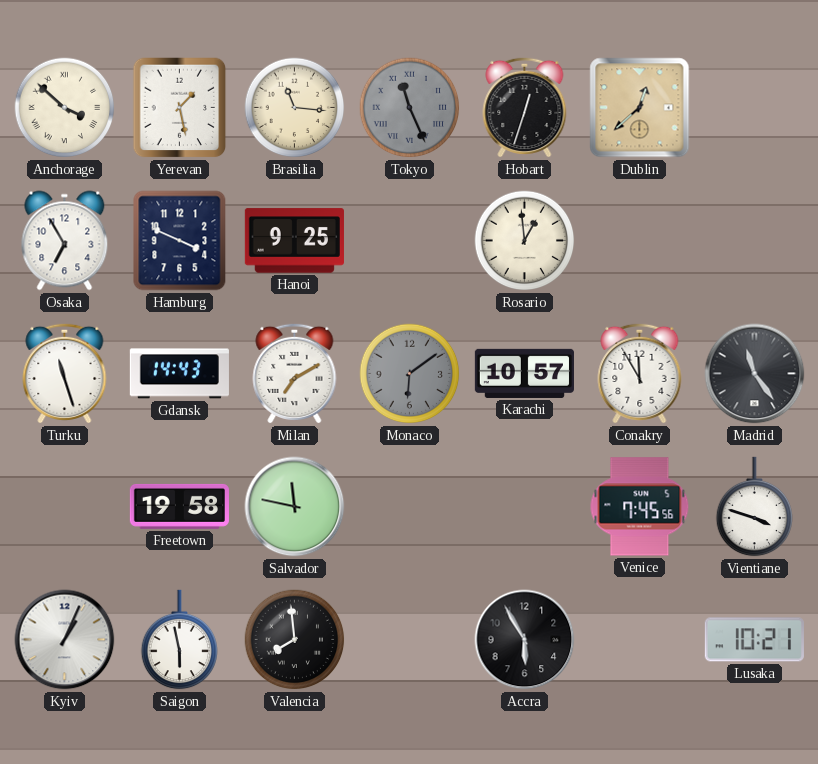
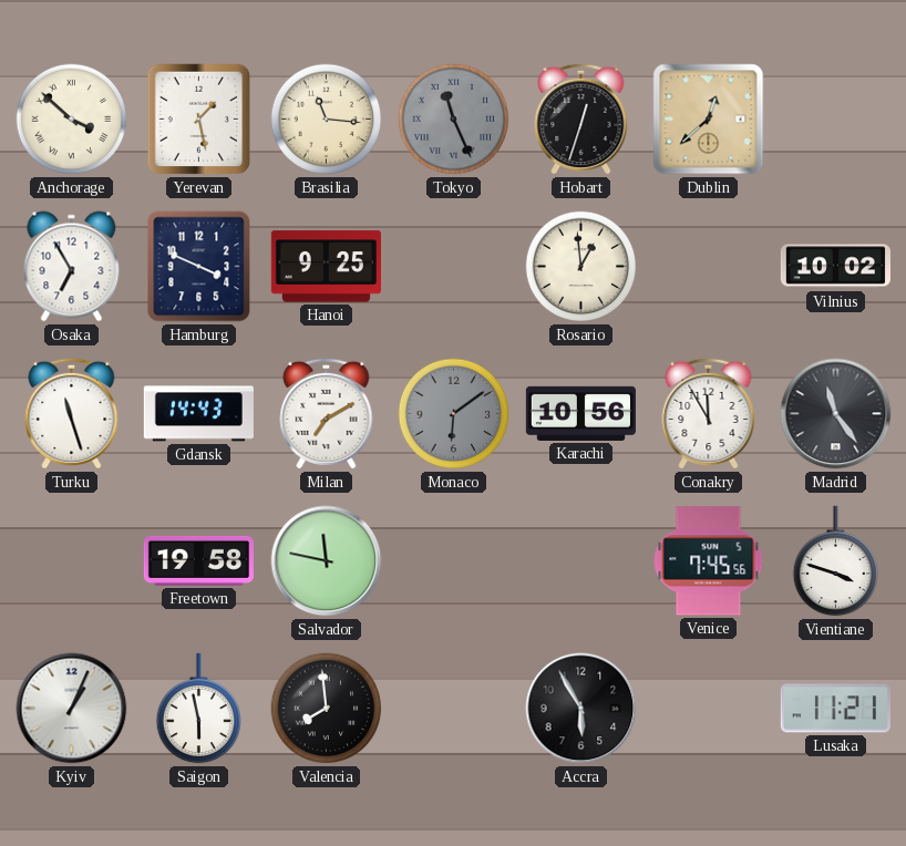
Vilnius: none -> 10:02
Karachi: 10:57 -> 10:56
Lusaka: 10:21 -> 11:21
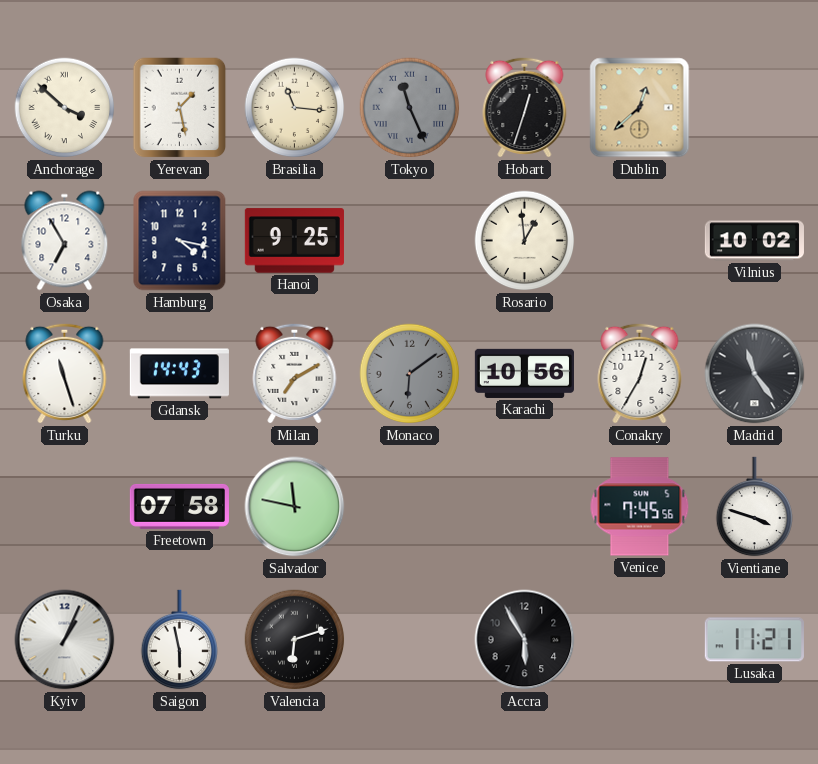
Hamburg: 3:49 -> 4:17
Conakry: 11:55 -> 12:35
Freetown: 19:58 -> 07:58
Valencia: 7:59 -> 6:12
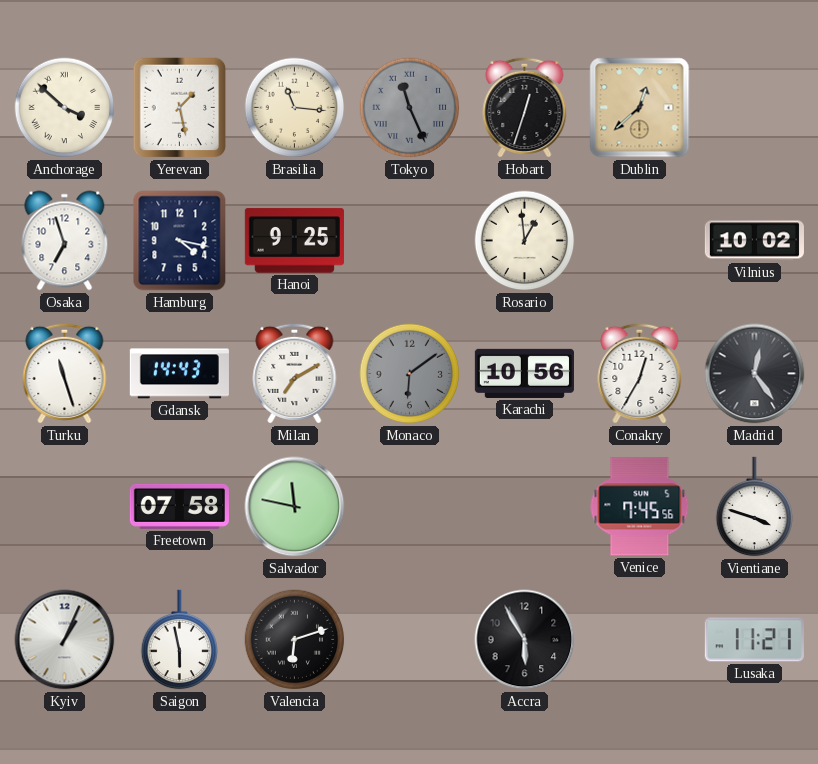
Osaka: 6:55 -> 6:57
Madrid: 11:24 -> 12:24
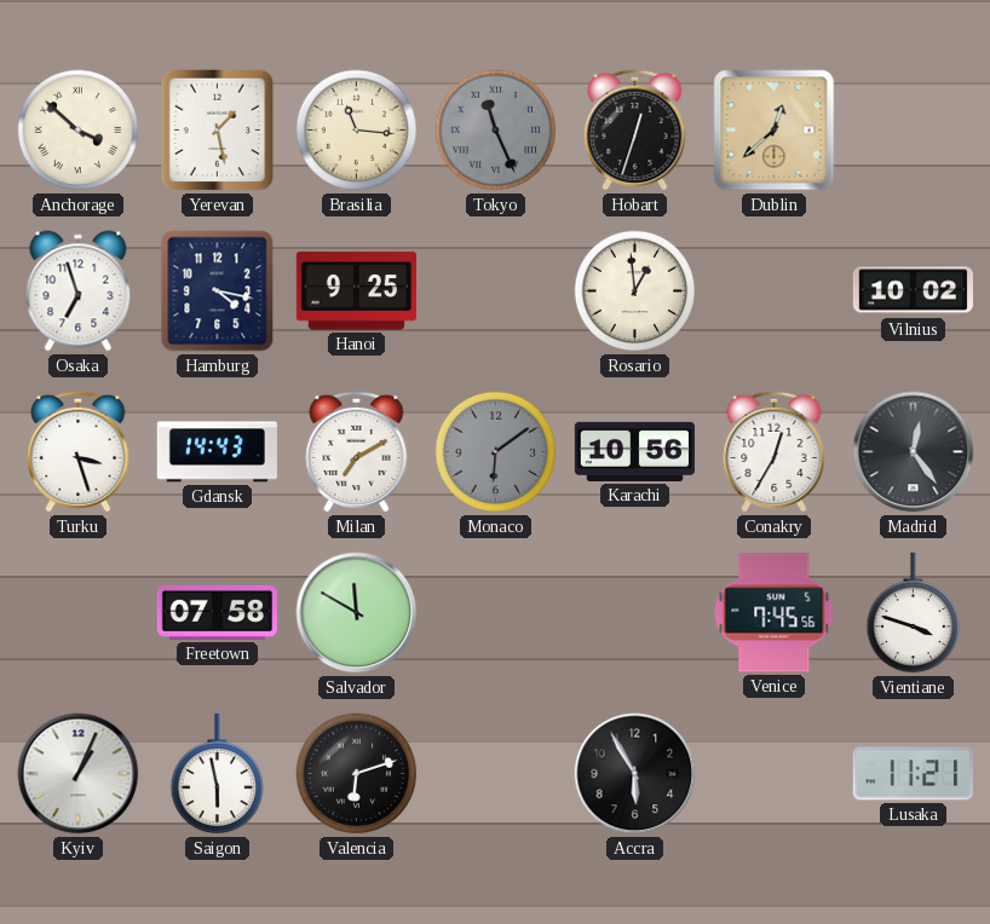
Turku: 11:27 -> 3:27
Salvador: 11:47 -> 11:50
